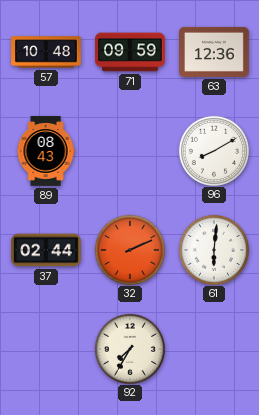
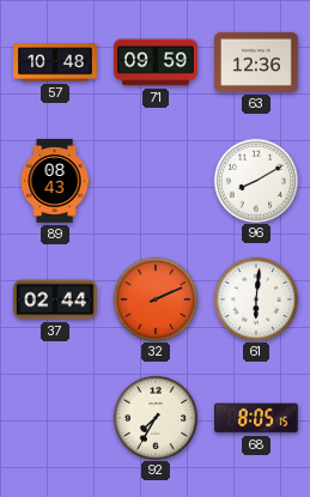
68: none -> 8:05
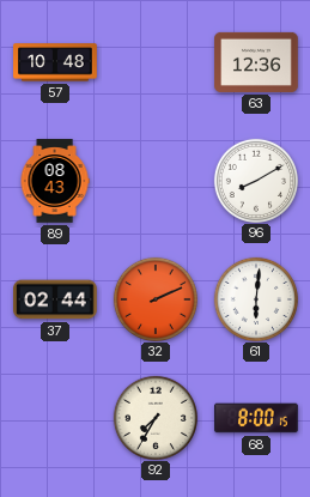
71: 09:59 -> none
68: 8:05 -> 8:00
